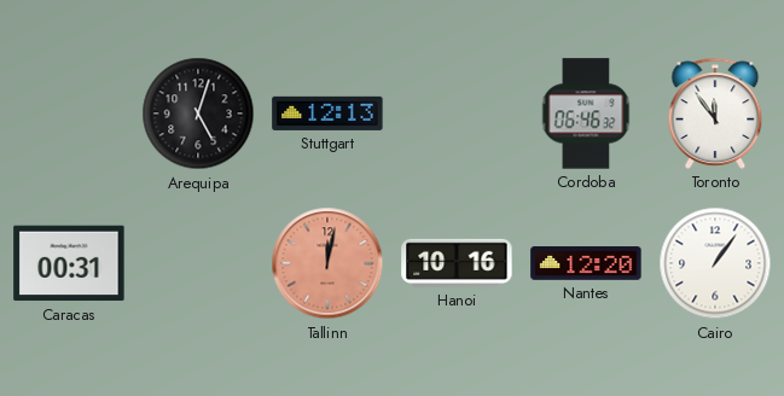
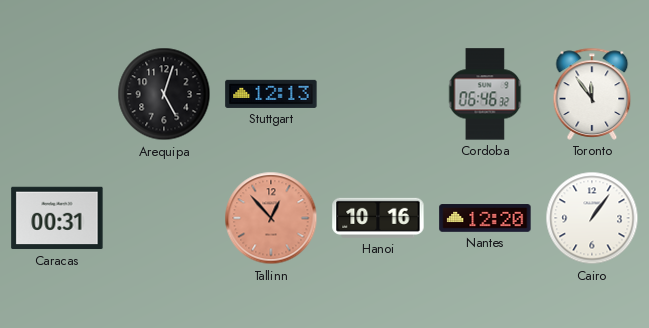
Tallinn: 12:02 -> 12:53
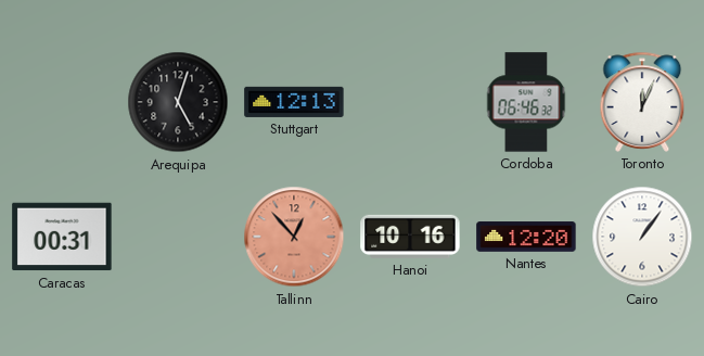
Toronto: 11:54 -> 12:04
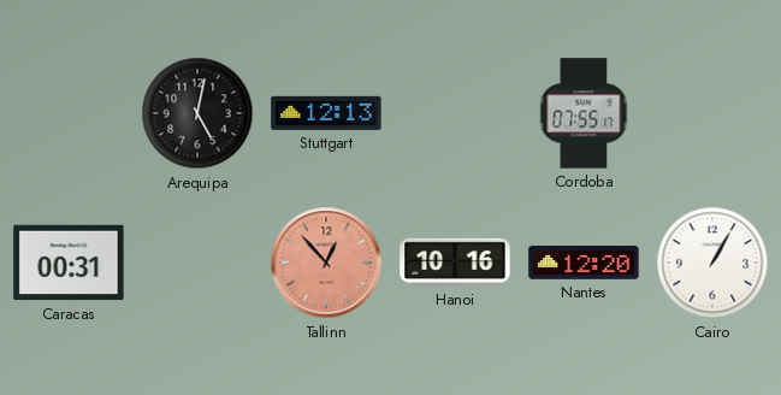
Arequipa: 5:03 -> 5:02
Cordoba: 06:46 -> 07:55
Toronto: 12:04 -> none
Cairo: 1:06 -> 1:05
